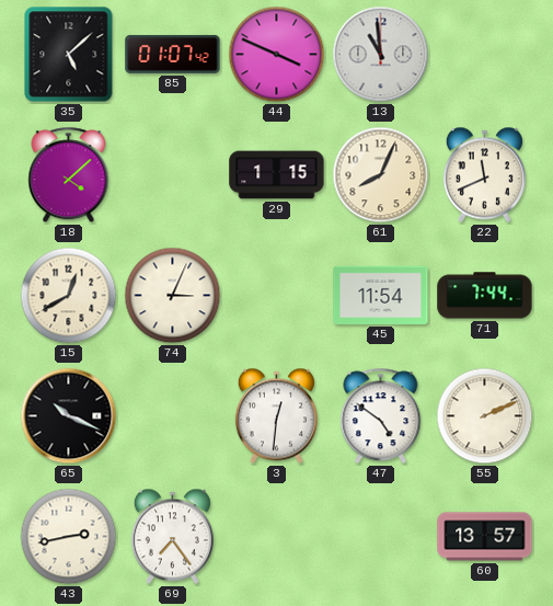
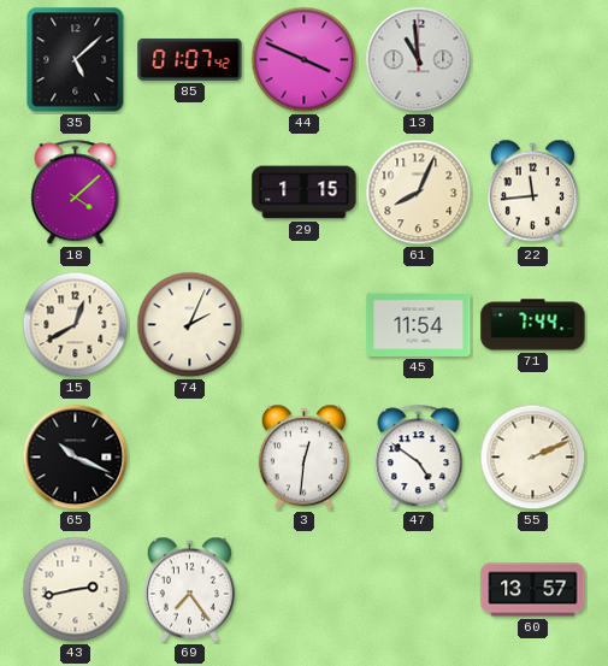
22: 11:41 -> 11:44
74: 3:04 -> 2:04
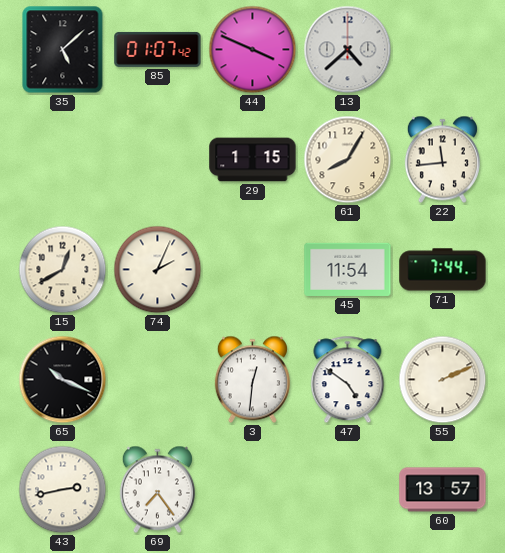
13: 10:59 -> 4:38
18: 4:08 -> none
61: 8:04 -> 8:05
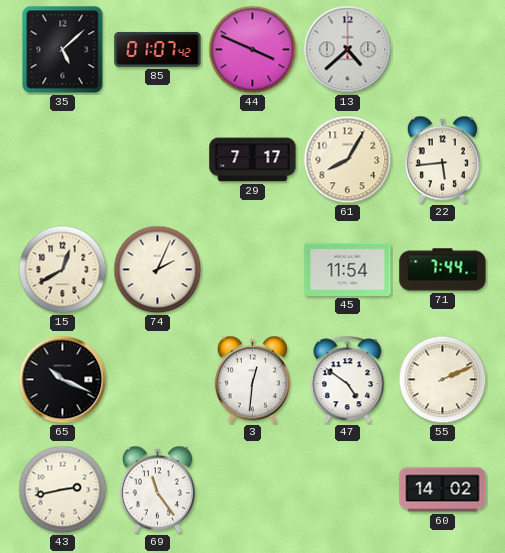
29: 1:15 -> 7:17
22: 11:44 -> 5:44
69: 7:24 -> 11:24
60: 13:57 -> 14:02
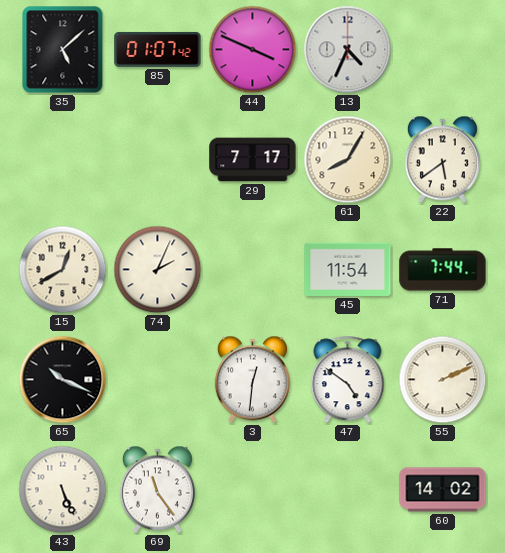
13: 4:38 -> 4:34
22: 5:44 -> 5:39
43: 2:43 -> 5:26
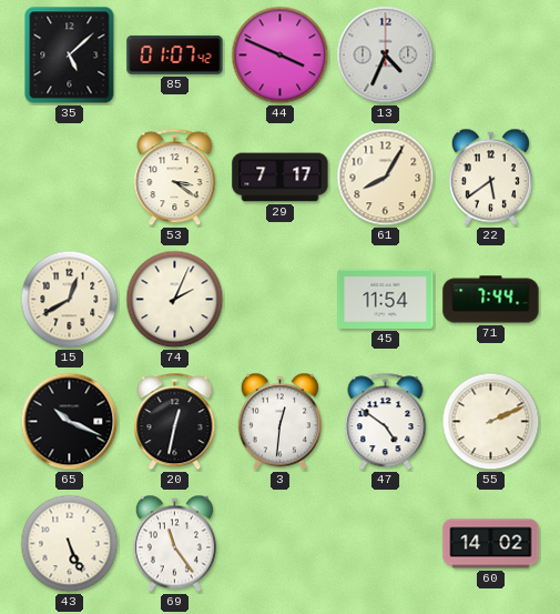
53: none -> 3:21
20: none -> 12:32
